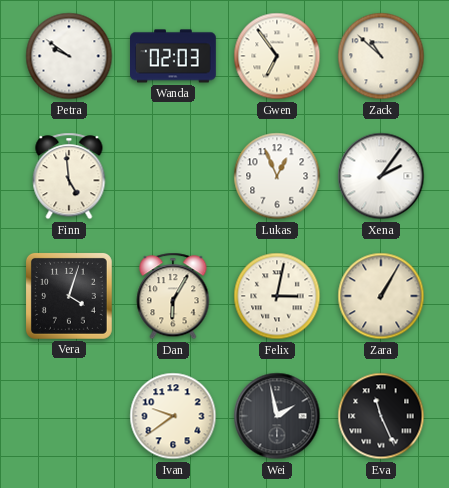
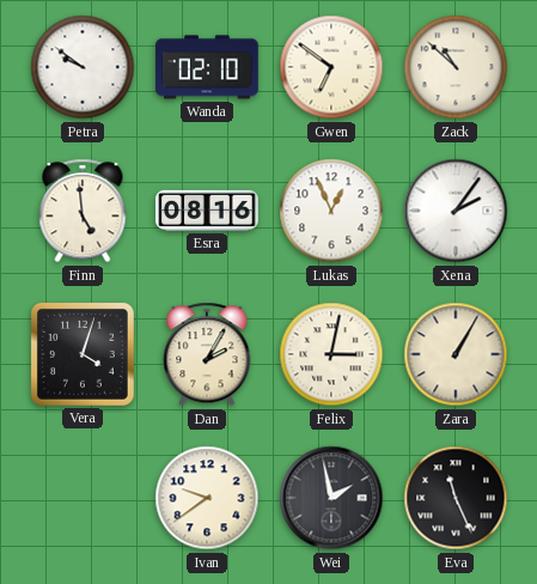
Wanda: 02:03 -> 02:10
Gwen: 6:54 -> 6:51
Esra: none -> 08:16
Dan: 6:05 -> 2:05
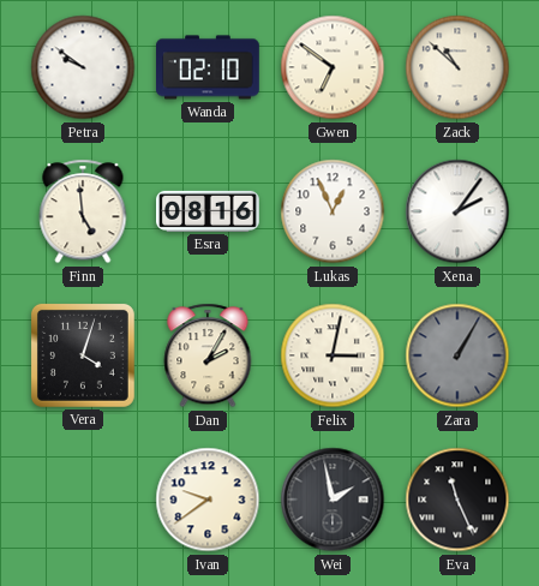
Zara dial: cream -> grey
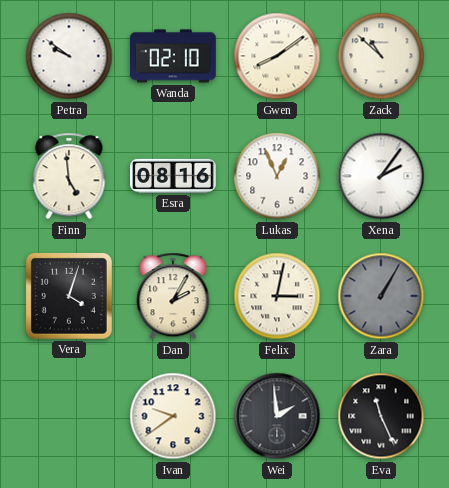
Gwen: 6:51 -> 8:09
Wei: 1:58 -> 1:59
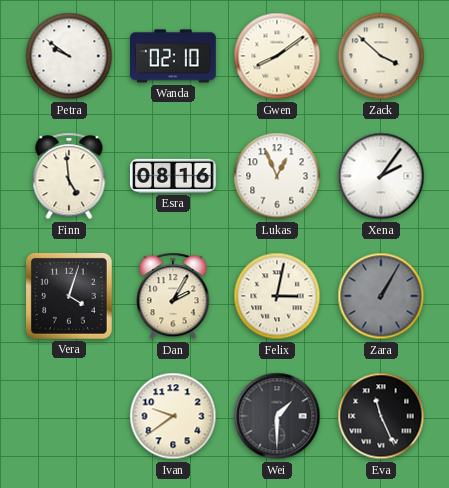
Zack: 10:52 -> 3:52
Wei: 1:59 -> 1:30
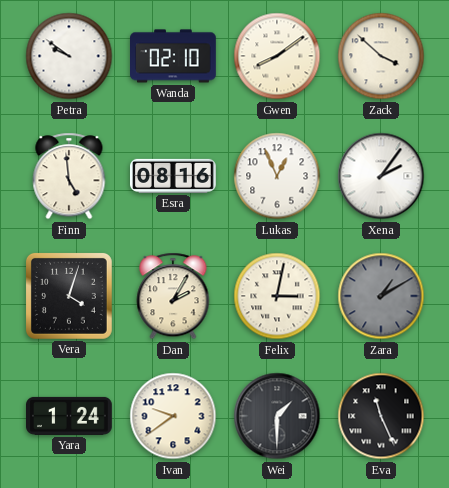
Zara: 1:05 -> 1:10
Yara: none -> 1:24
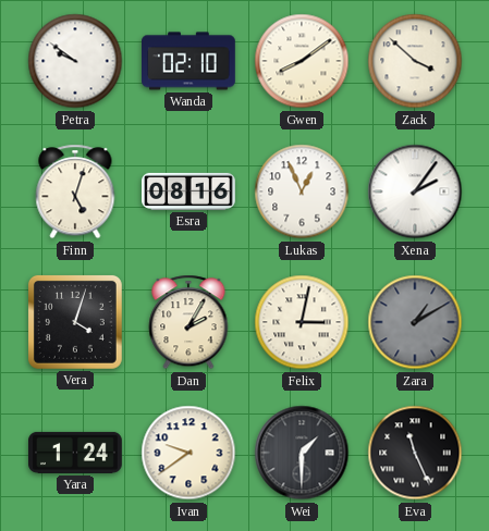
Finn: 4:59 -> 5:03
